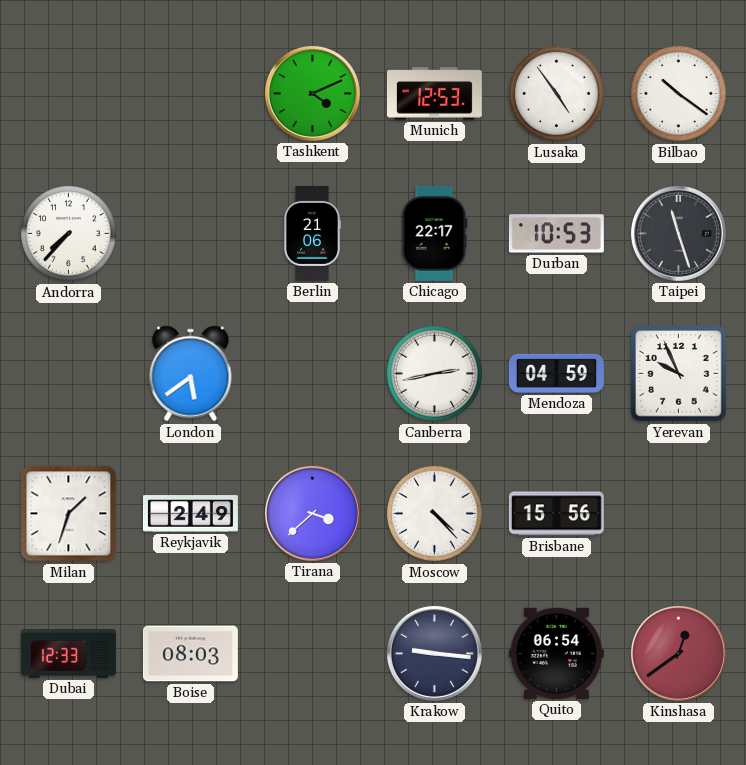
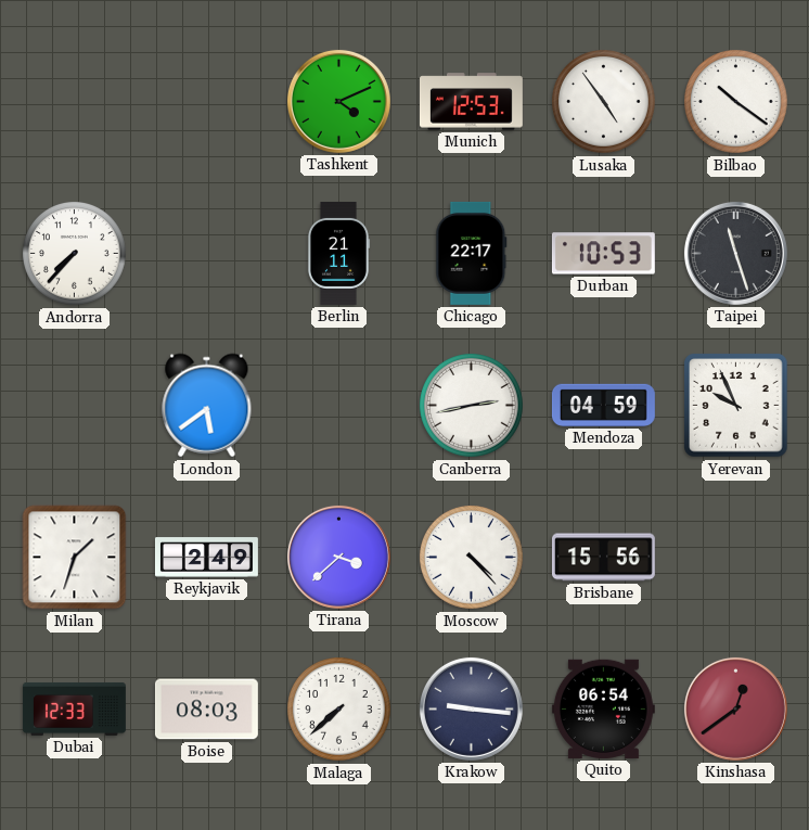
Berlin: 21:06 -> 21:11
Malaga: none -> 7:38
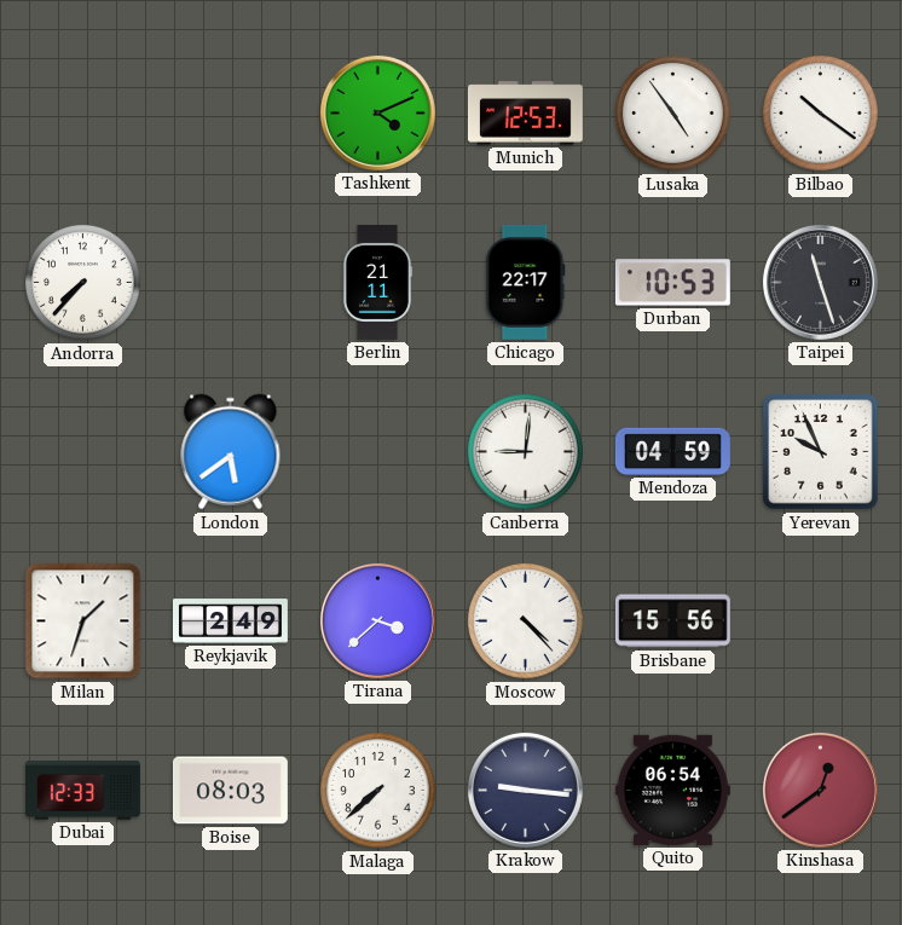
Canberra: 2:43 -> 9:01
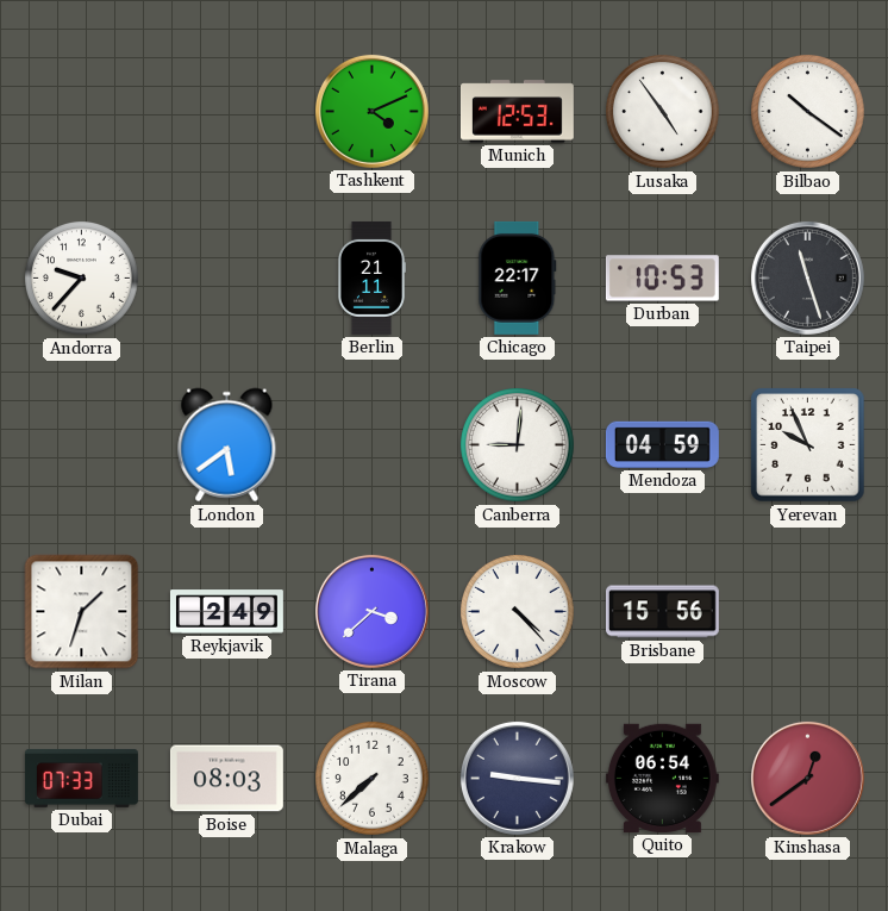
Andorra: 7:37 -> 9:37
Dubai: 12:33 -> 07:33
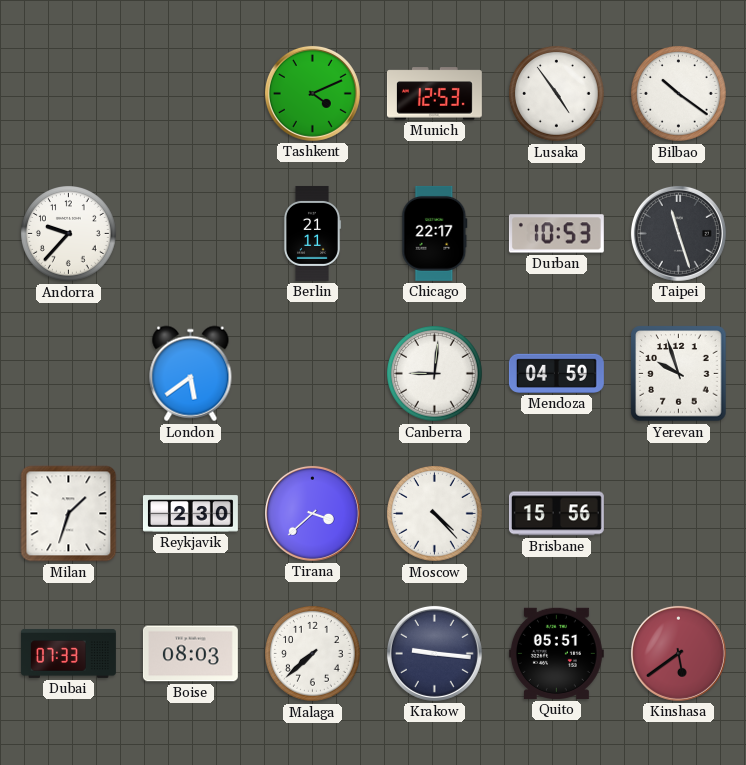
Yerevan: 9:56 -> 9:57
Reykjavik: 2:49 -> 2:30
Quito: 06:54 -> 05:51
Kinshasa: 12:39 -> 5:39
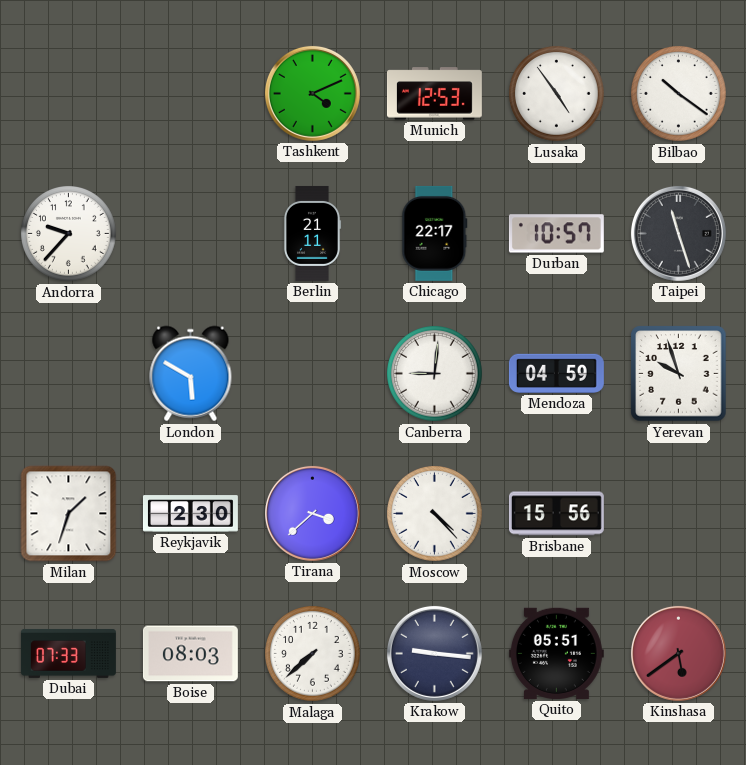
Durban: 10:53 -> 10:57
London: 5:39 -> 5:50
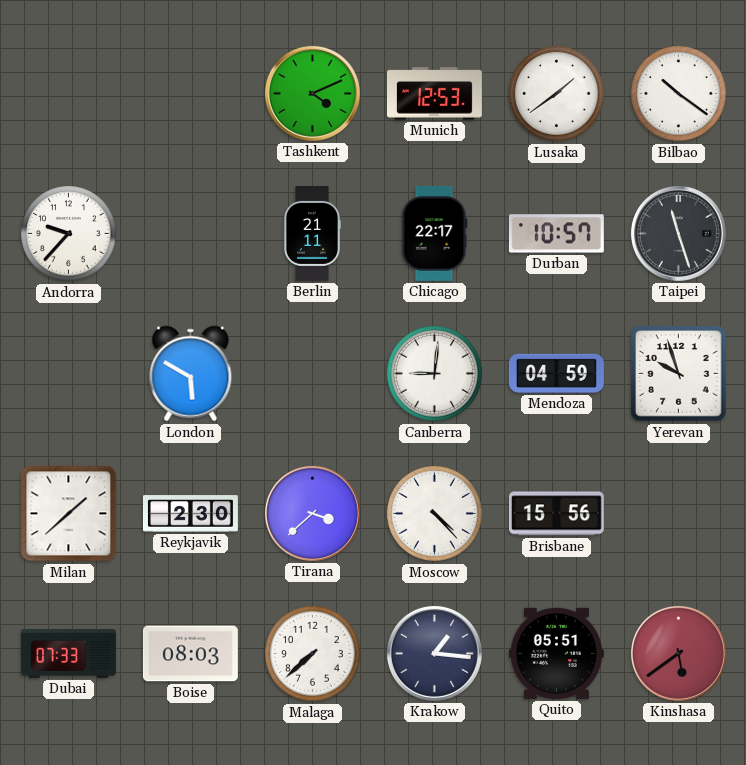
Lusaka: 4:54 -> 1:39
Milan: 1:33 -> 1:38
Krakow: 9:16 -> 1:16
